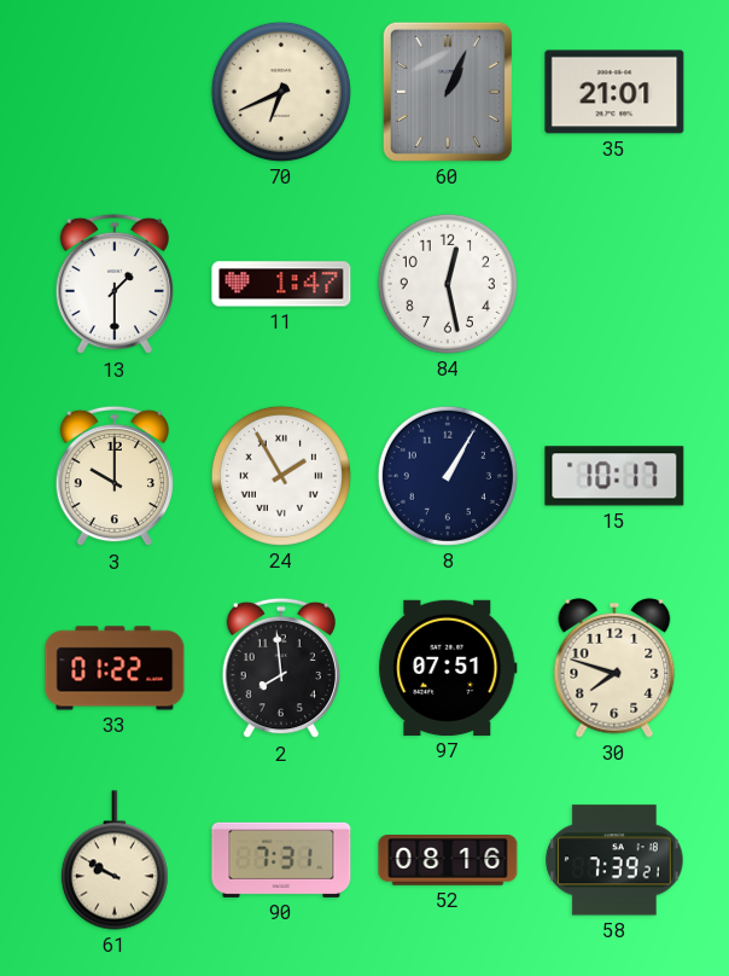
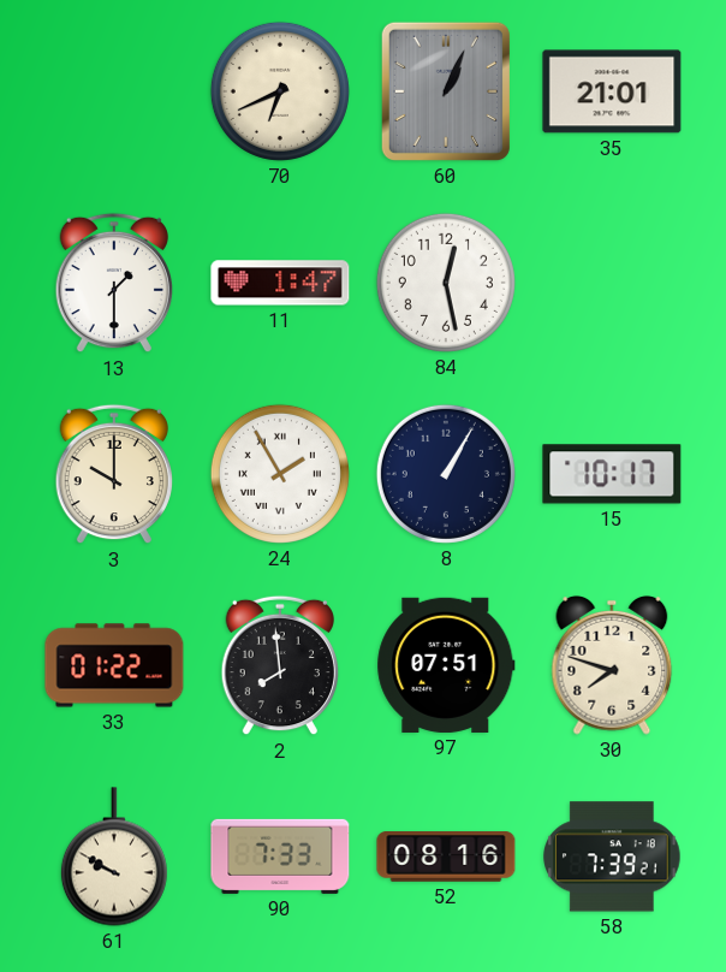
90: 7:31 -> 7:33
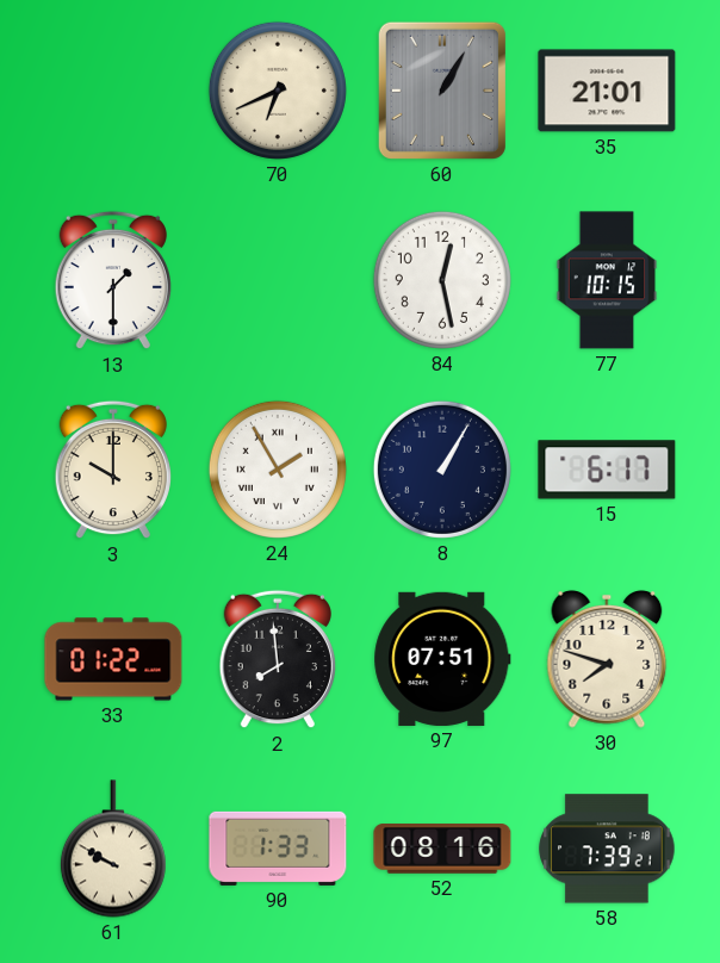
60: 1:04 -> 1:05
11: 1:47 -> none
77: none -> 10:15
15: 10:17 -> 6:17
90: 7:33 -> 1:33
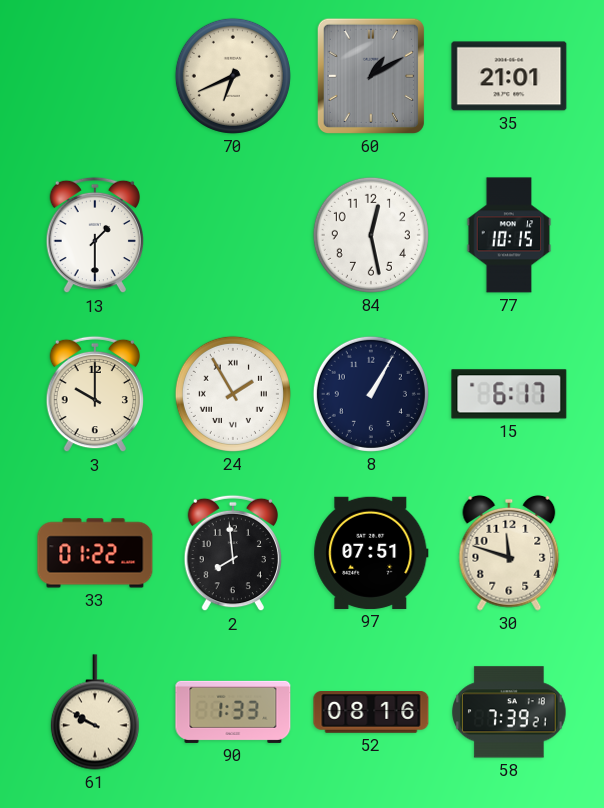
60: 1:05 -> 1:10
30: 7:48 -> 11:48
